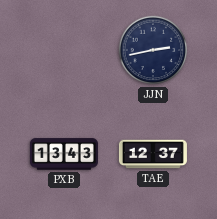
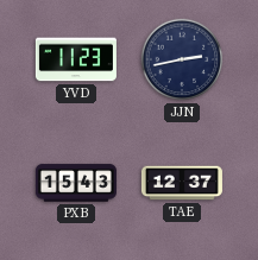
YVD: none -> 11:23
PXB: 13:43 -> 15:43
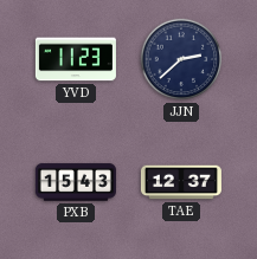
JJN: 2:43 -> 2:38
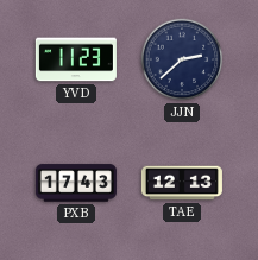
PXB: 15:43 -> 17:43
TAE: 12:37 -> 12:13
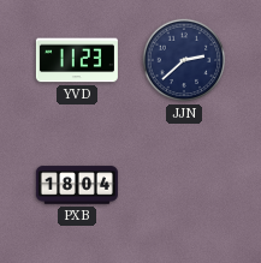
PXB: 17:43 -> 18:04
TAE: 12:13 -> none
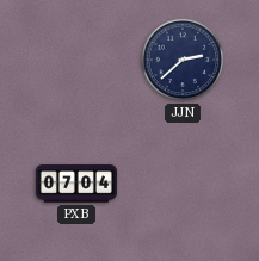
YVD: 11:23 -> none
PXB: 18:04 -> 07:04
